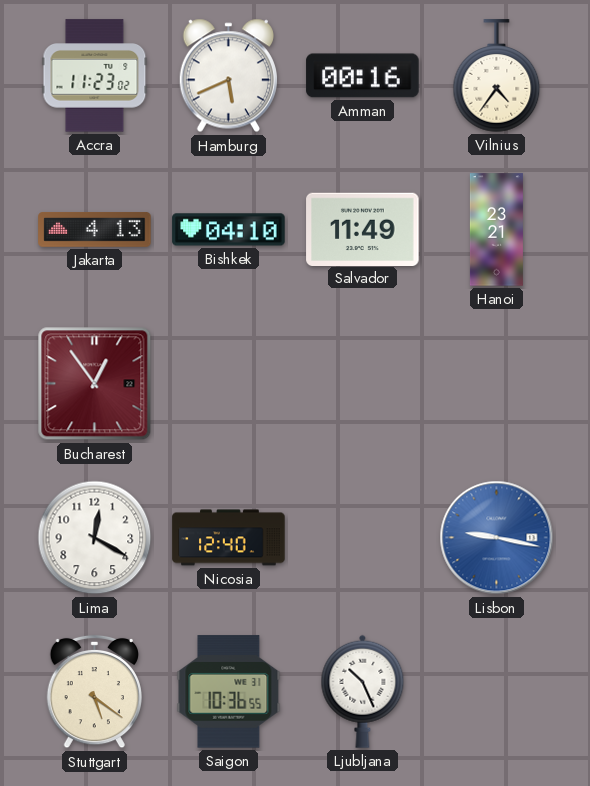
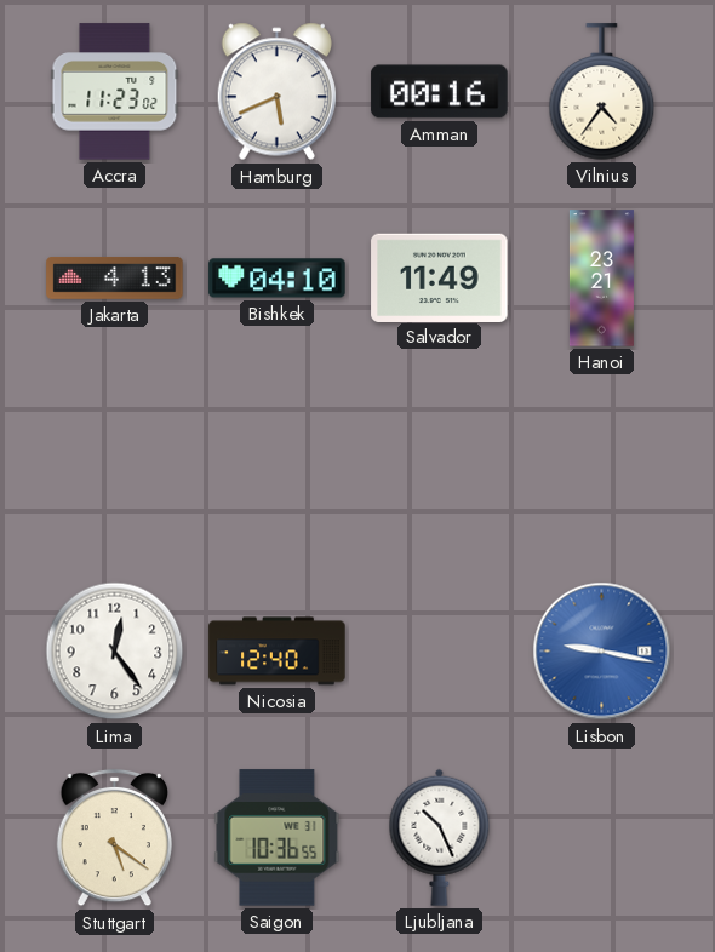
Bucharest: 12:54 -> none
Lima: 12:20 -> 12:24
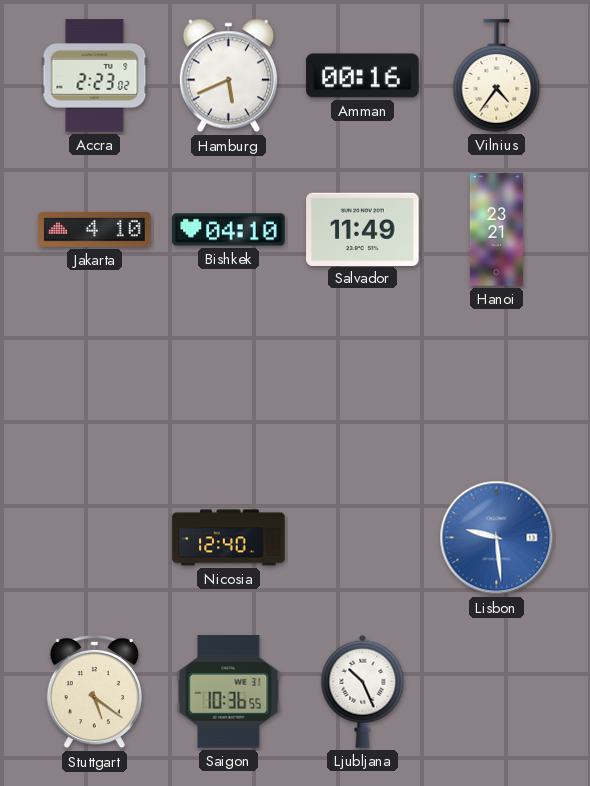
Accra: 11:23 -> 2:23
Jakarta: 4:13 -> 4:10
Lima: 12:24 -> none
Lisbon: 9:17 -> 9:29
